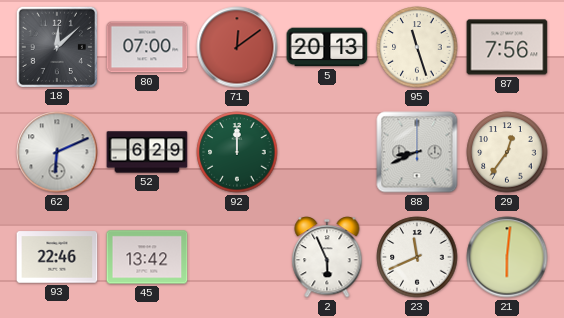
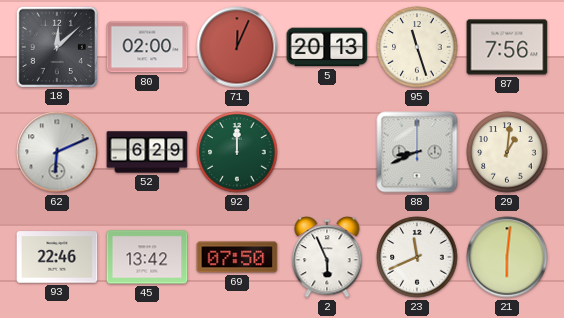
80: 07:00 -> 02:00
71: 12:09 -> 12:04
29: 12:36 -> 1:01
69: none -> 07:50
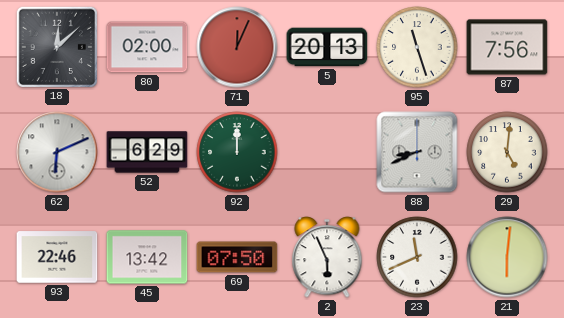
29: 1:01 -> 5:01
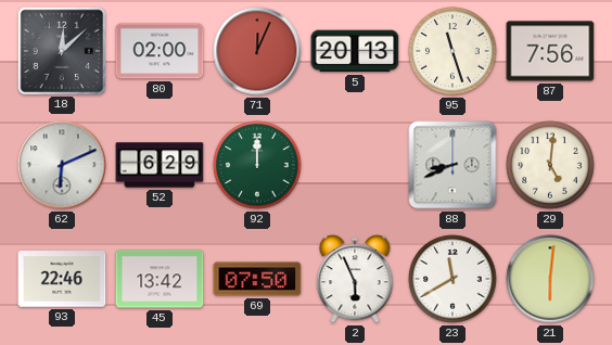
23: 11:41 -> 11:40
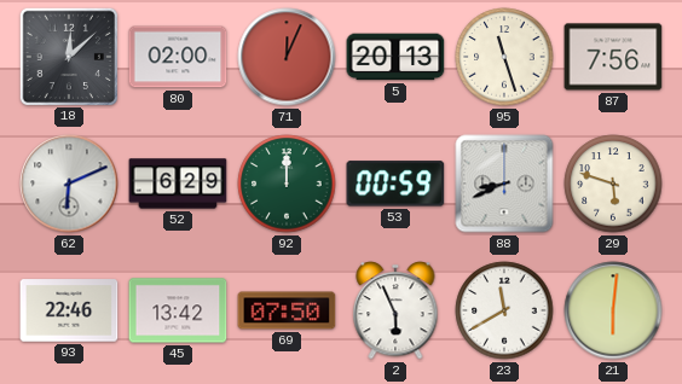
53: none -> 00:59
29: 5:01 -> 5:48
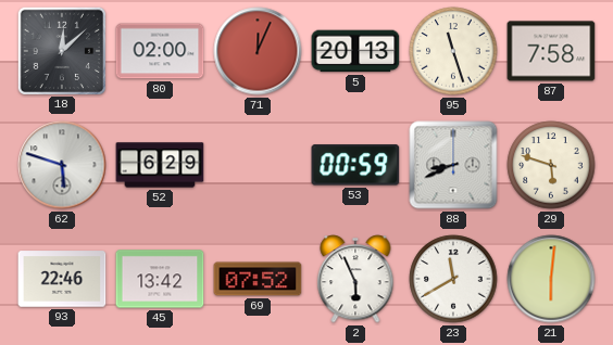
87: 7:56 -> 7:58
62: 6:11 -> 5:48
92: 12:00 -> none
69: 07:50 -> 07:52
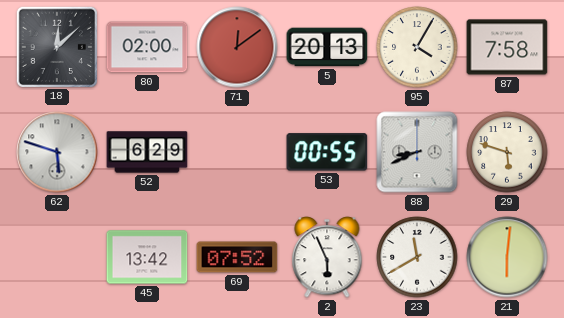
71: 12:04 -> 12:09
95: 11:27 -> 4:05
53: 00:59 -> 00:55
93: 22:46 -> none
